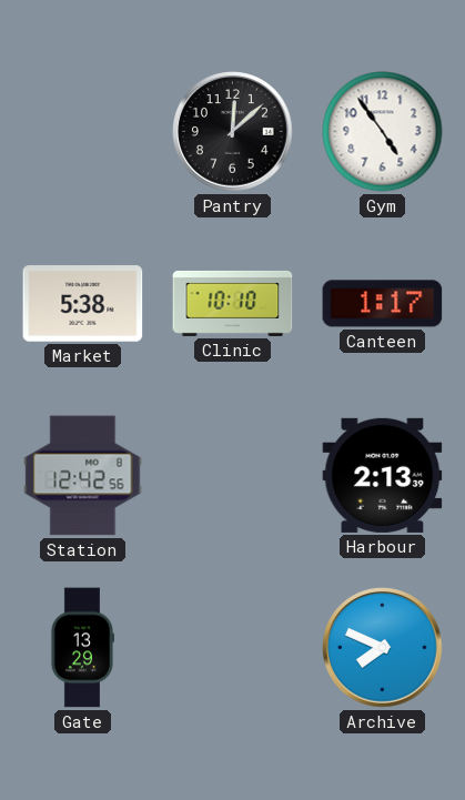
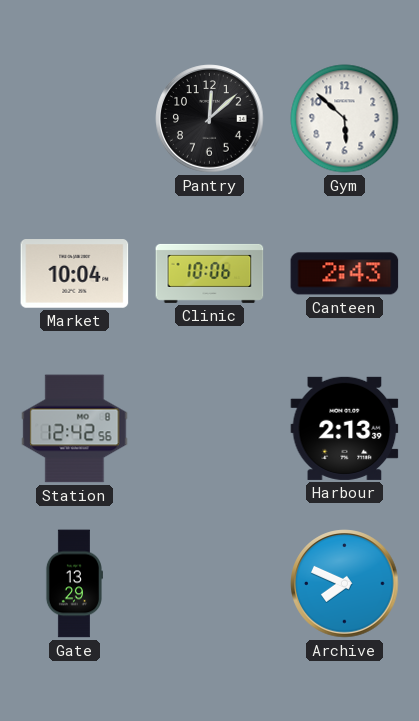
Gym: 4:54 -> 5:52
Market: 5:38 -> 10:04
Clinic: 10:10 -> 10:06
Canteen: 1:17 -> 2:43
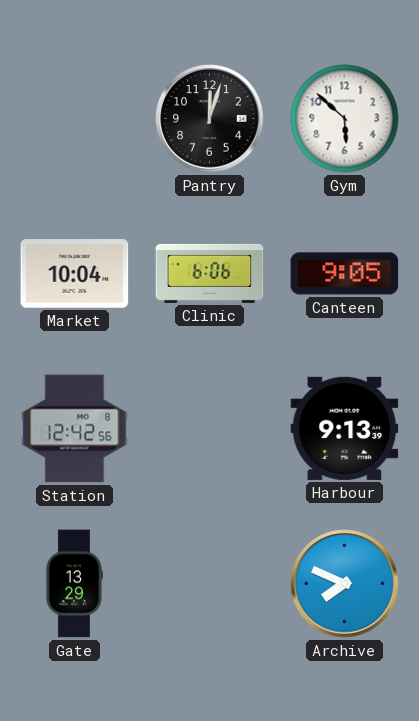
Pantry: 12:08 -> 12:03
Clinic: 10:06 -> 6:06
Canteen: 2:43 -> 9:05
Harbour: 2:13 -> 9:13
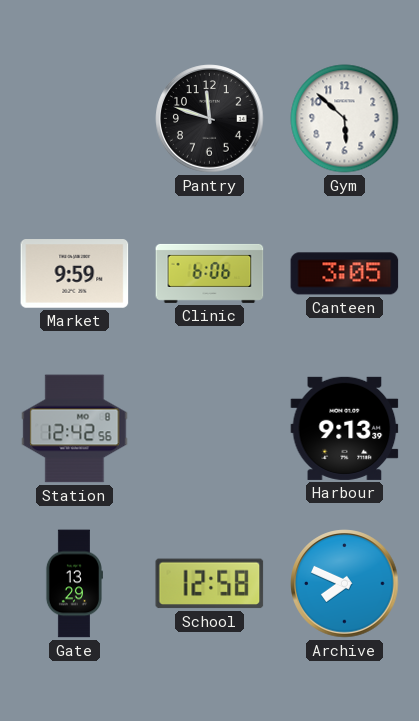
Pantry: 12:03 -> 11:48
Market: 10:04 -> 9:59
Canteen: 9:05 -> 3:05
School: none -> 12:58
